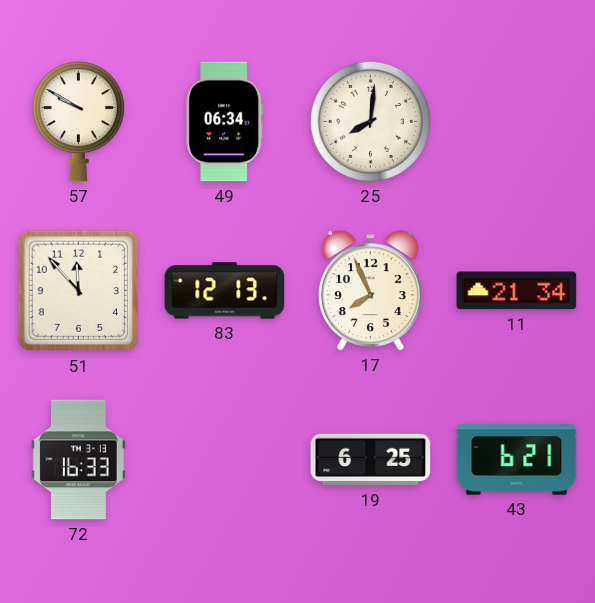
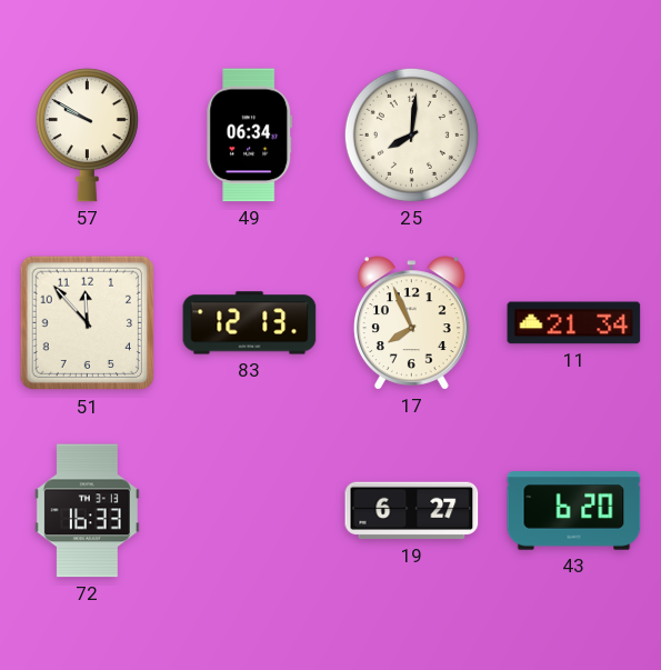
19: 6:25 -> 6:27
43: 6:21 -> 6:20
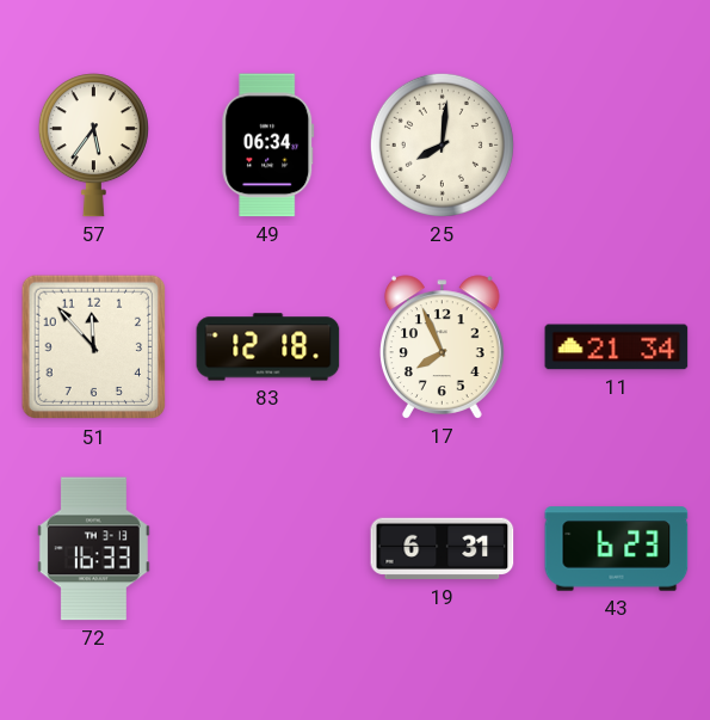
57: 9:50 -> 5:36
83: 12:13 -> 12:18
19: 6:27 -> 6:31
43: 6:20 -> 6:23
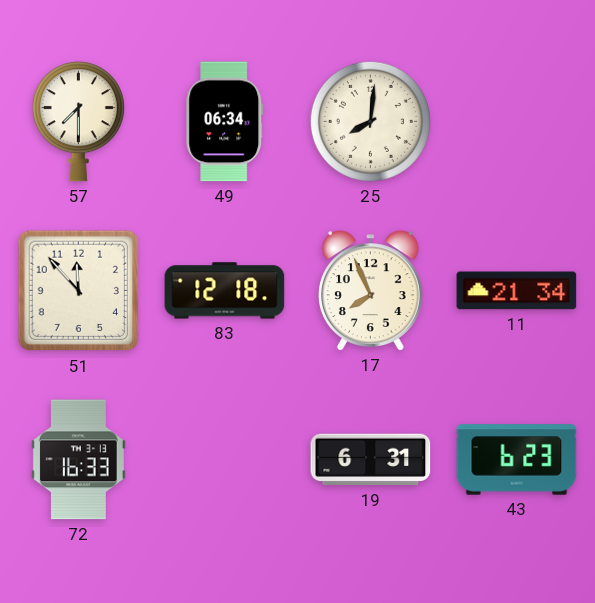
57: 5:36 -> 7:30
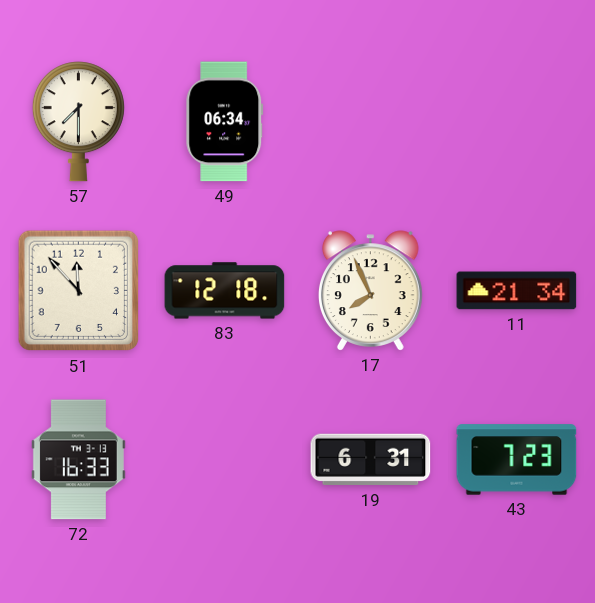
25: 8:01 -> none
43: 6:23 -> 7:23
